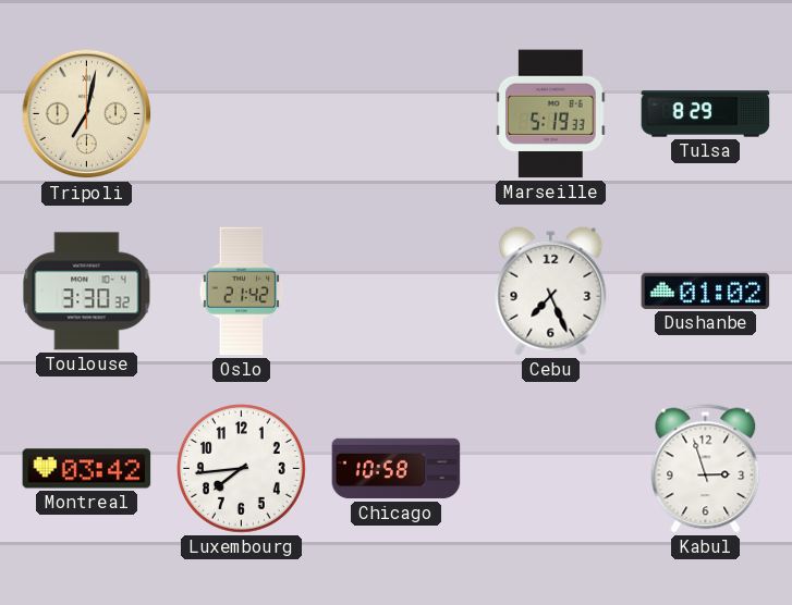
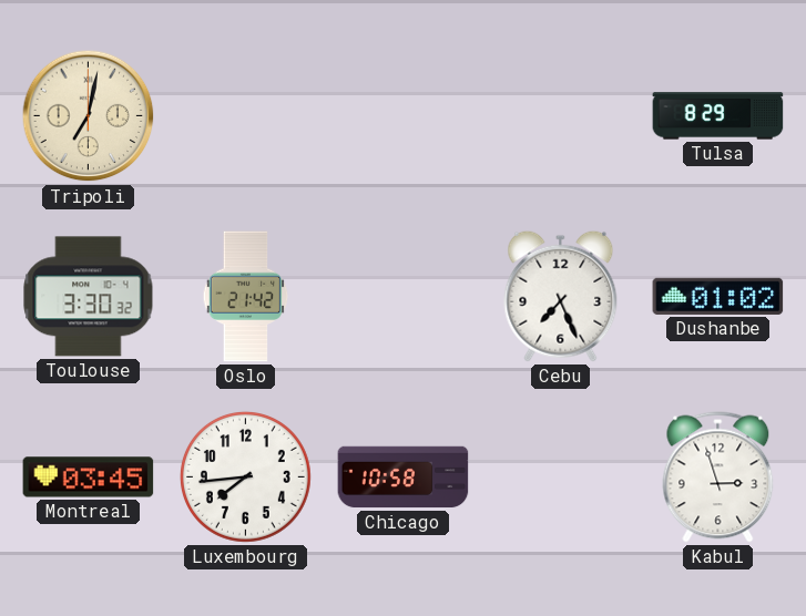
Marseille: 5:19 -> none
Montreal: 03:42 -> 03:45
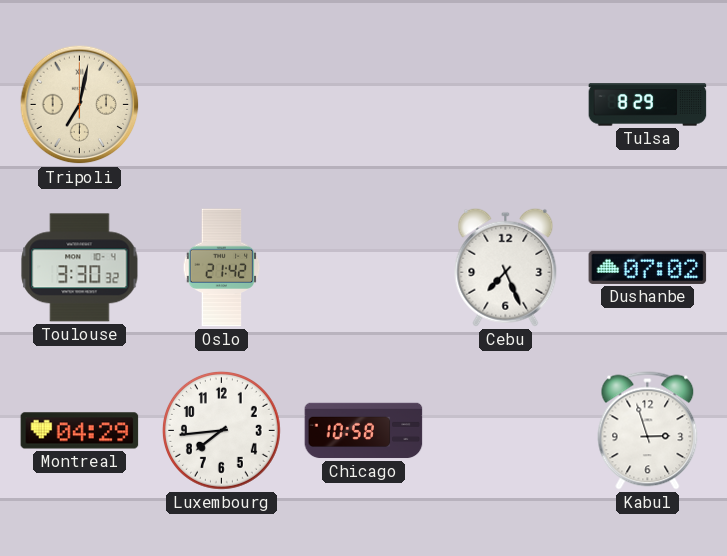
Dushanbe: 01:02 -> 07:02
Montreal: 03:45 -> 04:29
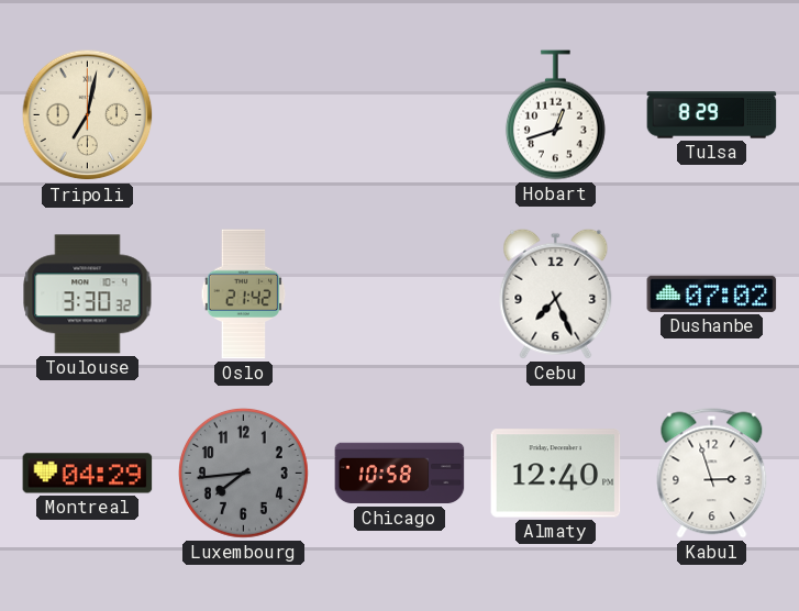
Hobart: none -> 12:42
Luxembourg dial: white -> grey
Almaty: none -> 12:40
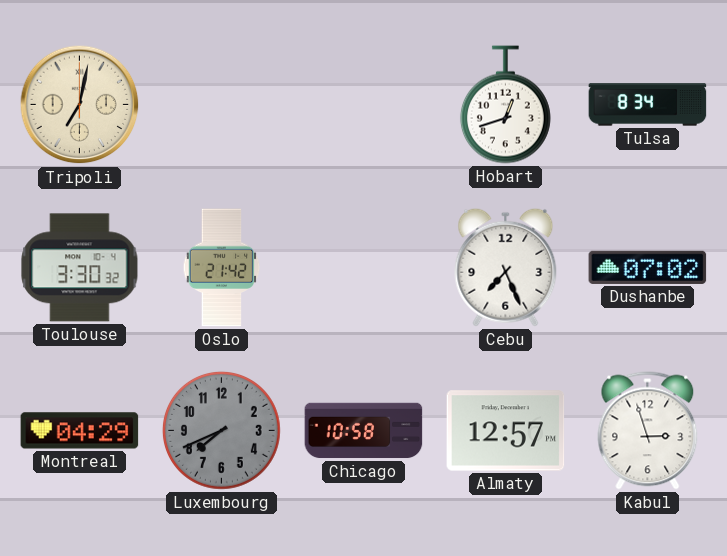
Tulsa: 8:29 -> 8:34
Luxembourg: 7:44 -> 7:41
Almaty: 12:40 -> 12:57
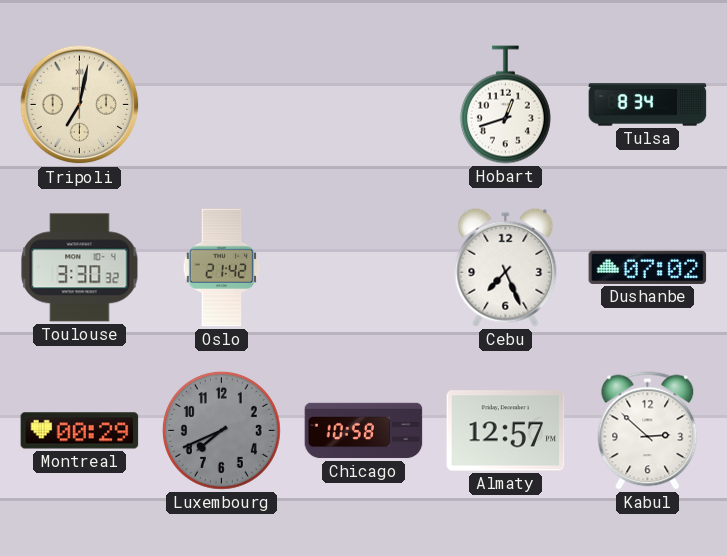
Montreal: 04:29 -> 00:29
Kabul: 2:57 -> 2:52
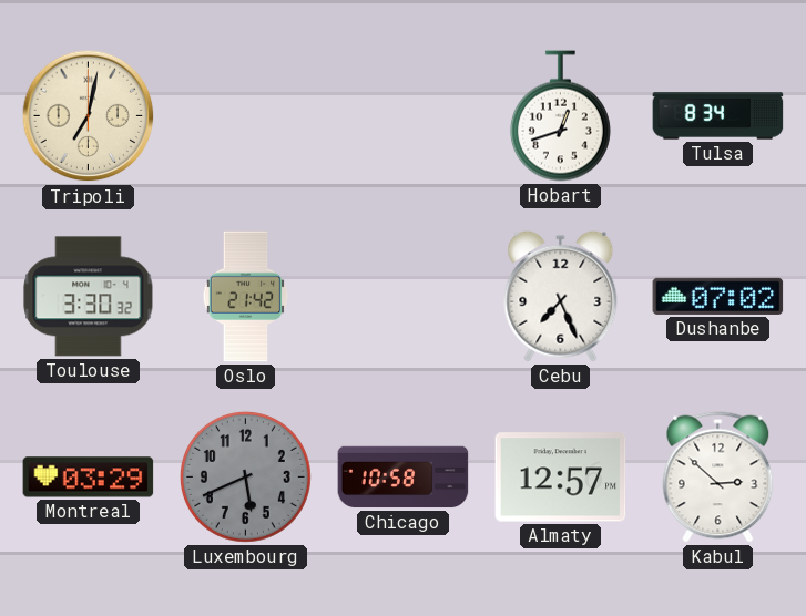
Montreal: 00:29 -> 03:29
Luxembourg: 7:41 -> 5:41
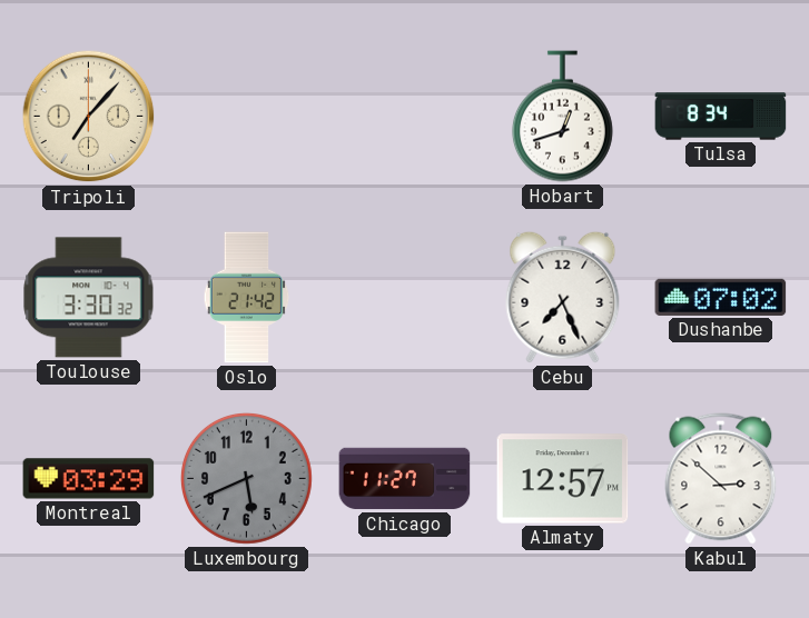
Tripoli: 7:02 -> 7:07
Chicago: 10:58 -> 11:27
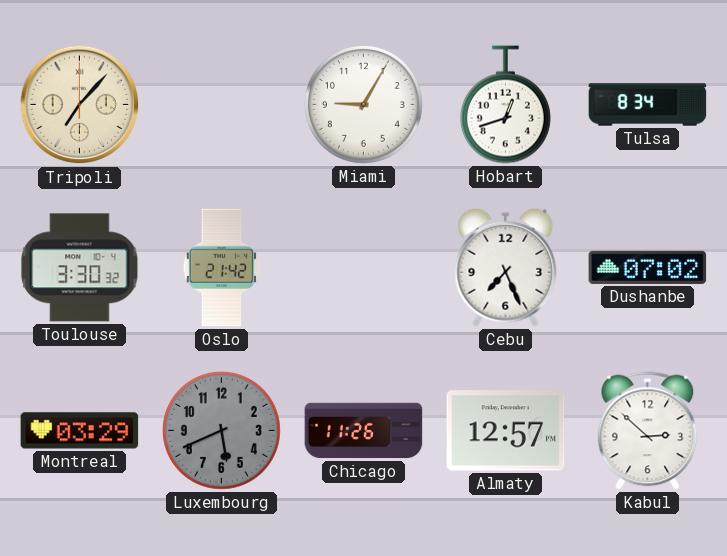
Miami: none -> 9:05
Chicago: 11:27 -> 11:26
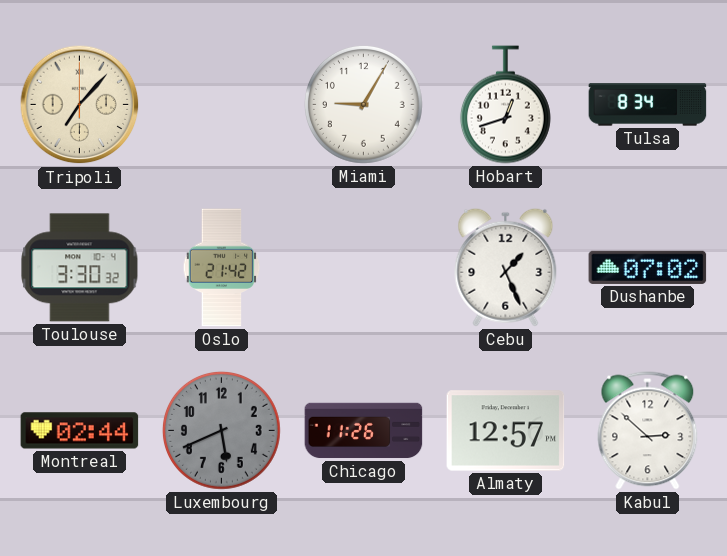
Cebu: 7:26 -> 1:26
Montreal: 03:29 -> 02:44
